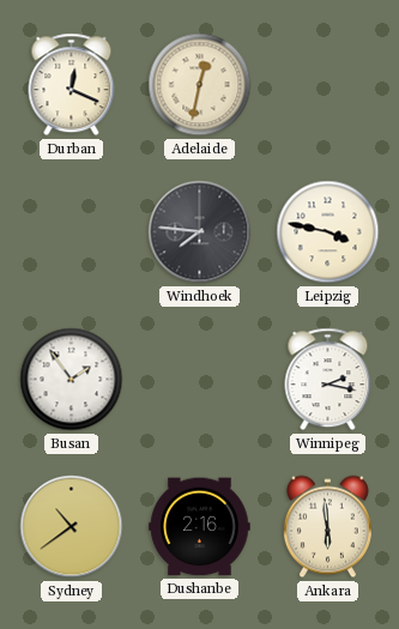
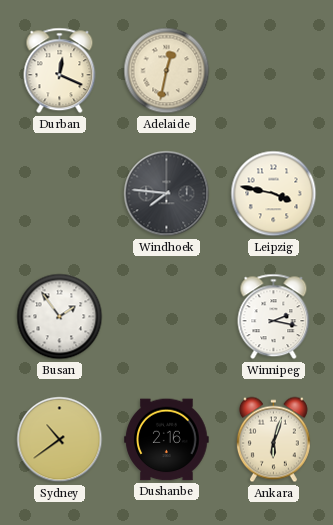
Ankara: 5:59 -> 6:03
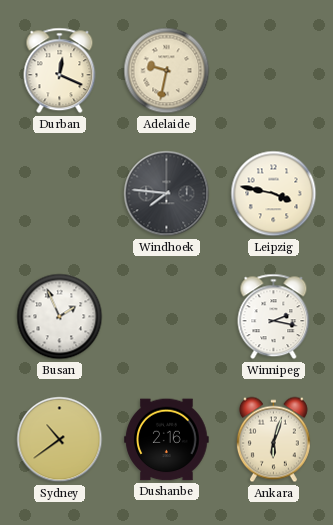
Adelaide: 12:32 -> 9:32
Busan: 1:54 -> 1:56
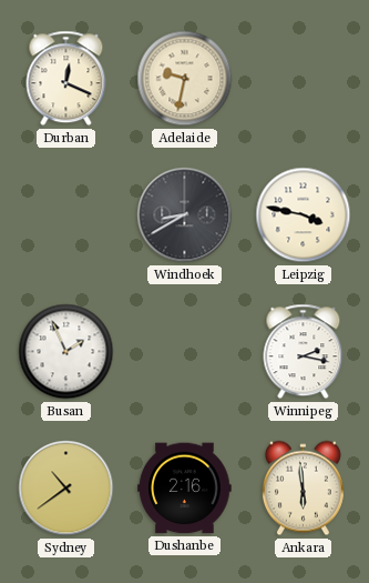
Windhoek: 7:46 -> 8:40
Ankara: 6:03 -> 5:59
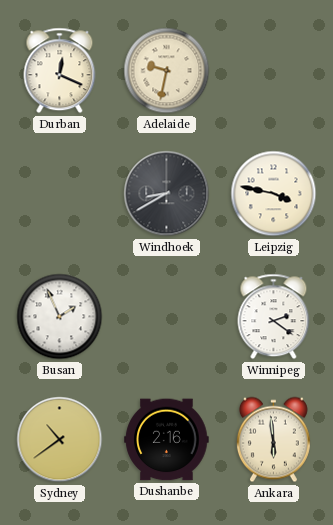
Winnipeg: 2:17 -> 2:21
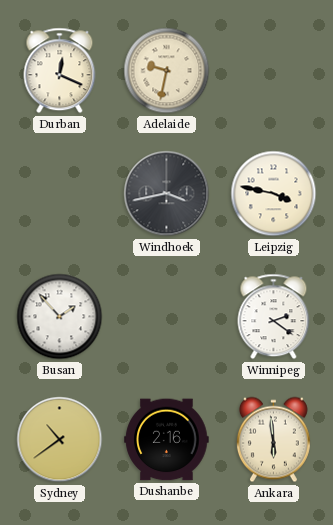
Windhoek: 8:40 -> 3:43
Busan: 1:56 -> 1:53
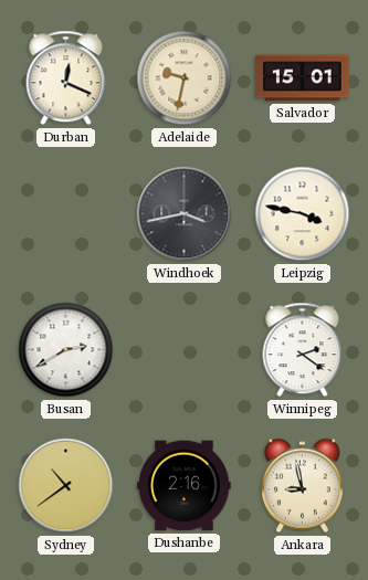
Salvador: none -> 15:01
Busan: 1:53 -> 2:40
Ankara: 5:59 -> 8:58
